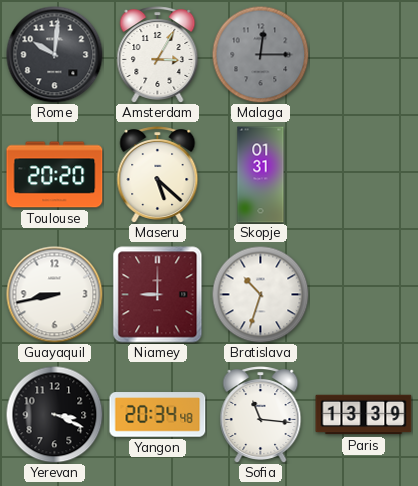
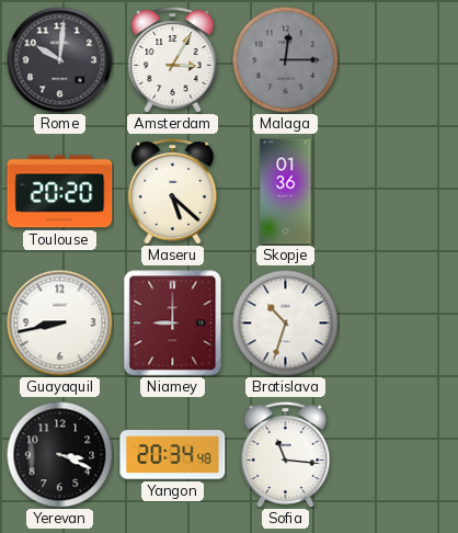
Skopje: 01:31 -> 01:36
Paris: 13:39 -> none
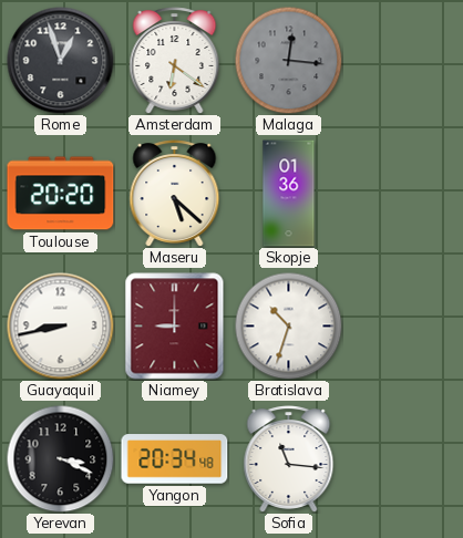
Rome: 10:01 -> 12:57
Amsterdam: 3:05 -> 6:21
Malaga: 12:15 -> 12:16
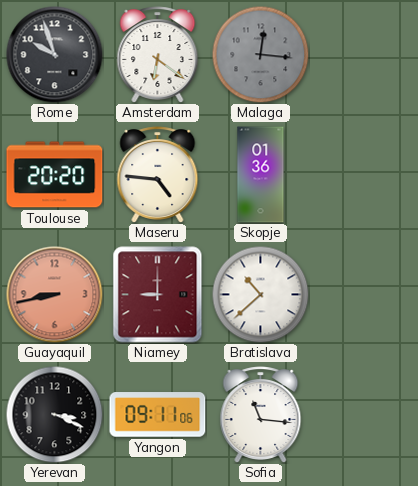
Rome: 12:57 -> 9:57
Maseru: 5:22 -> 4:46
Guayaquil dial: white -> salmon
Bratislava: 10:33 -> 10:38
Yangon: 20:34 -> 09:11
